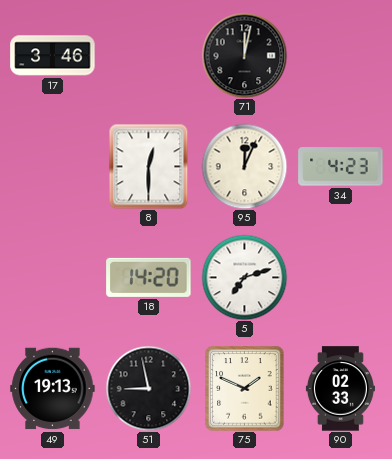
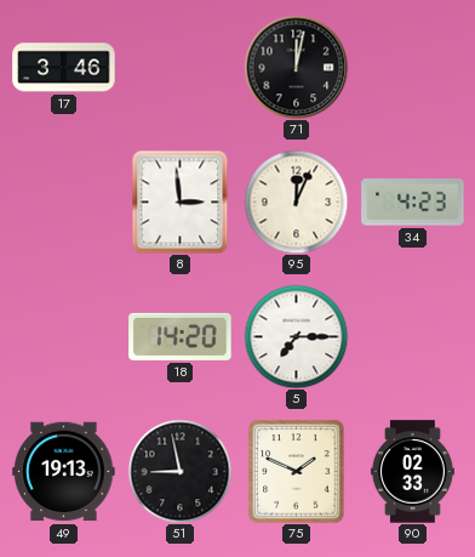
8: 12:30 -> 2:59
5: 7:12 -> 7:15
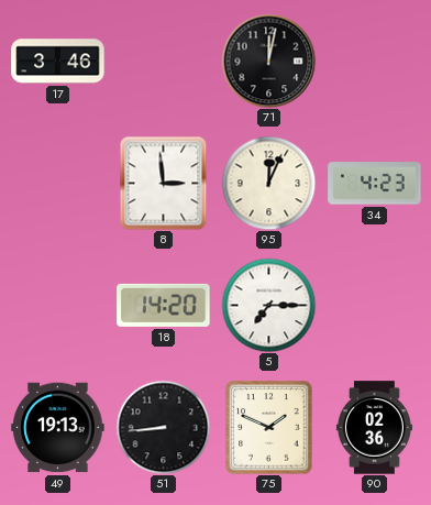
51: 8:58 -> 8:44
90: 02:33 -> 02:36
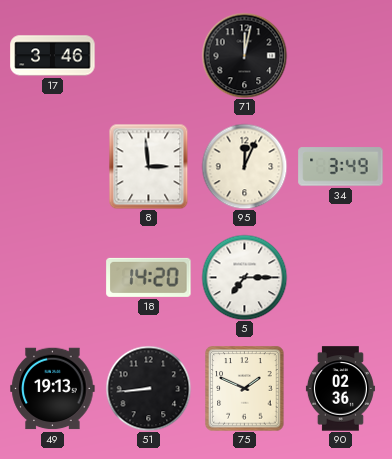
34: 4:23 -> 3:49
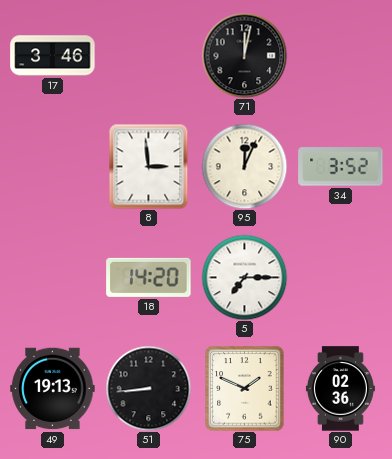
34: 3:49 -> 3:52
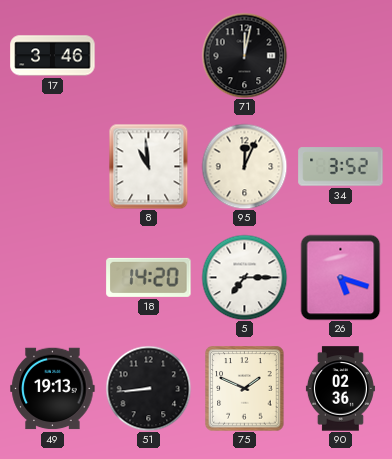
8: 2:59 -> 10:59
26: none -> 5:18
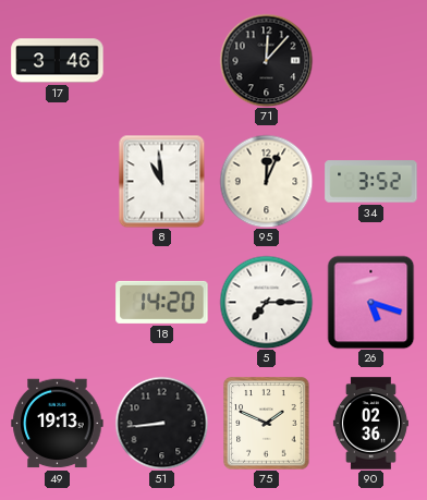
71: 12:02 -> 12:07
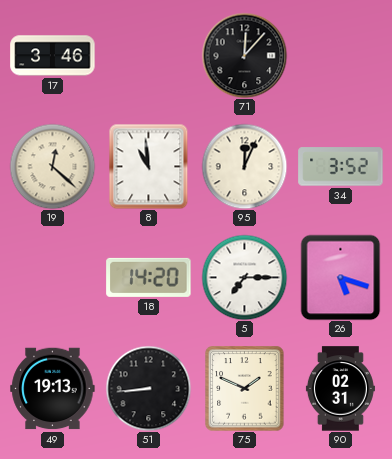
19: none -> 12:22
90: 02:36 -> 02:31
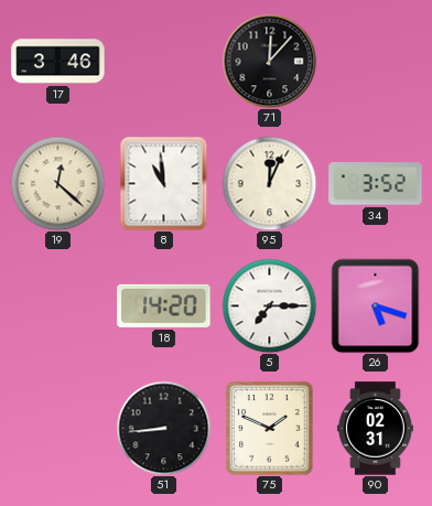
49: 19:13 -> none
